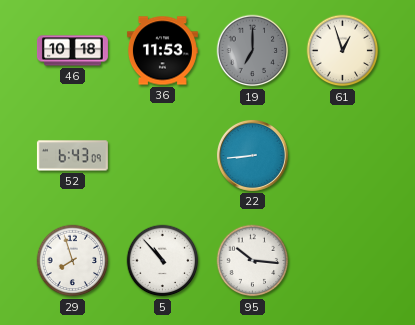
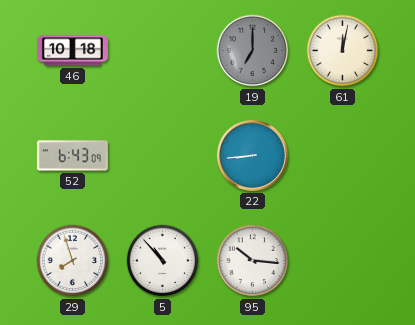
36: 11:53 -> none
61: 12:57 -> 12:02
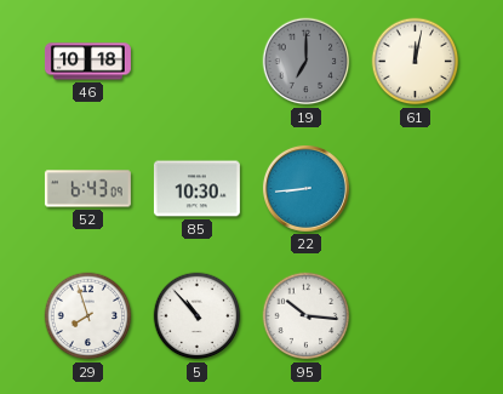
85: none -> 10:30
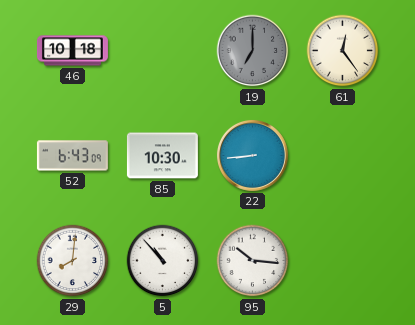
61: 12:02 -> 12:24
29: 7:57 -> 8:01
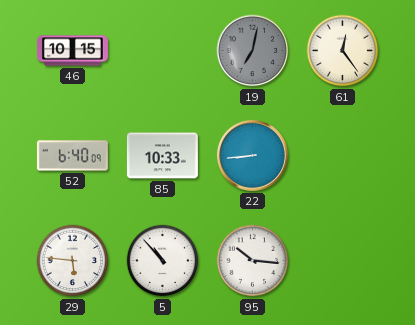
46: 10:18 -> 10:15
19: 7:00 -> 7:02
52: 6:43 -> 6:40
85: 10:30 -> 10:33
29: 8:01 -> 5:46
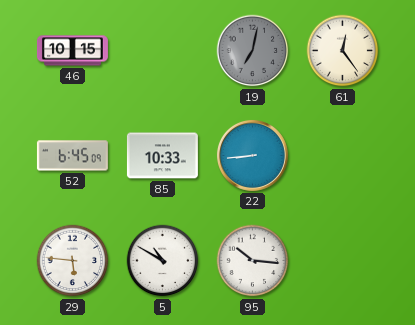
52: 6:40 -> 6:45
5: 10:53 -> 10:50
